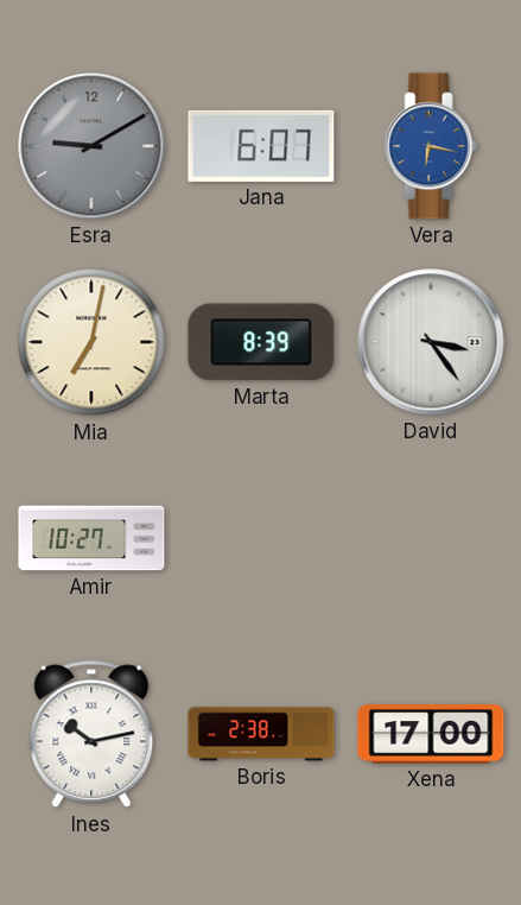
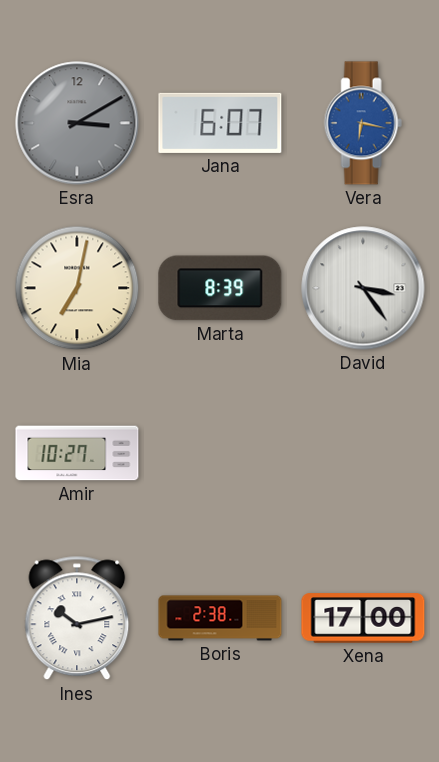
Esra: 9:10 -> 3:10
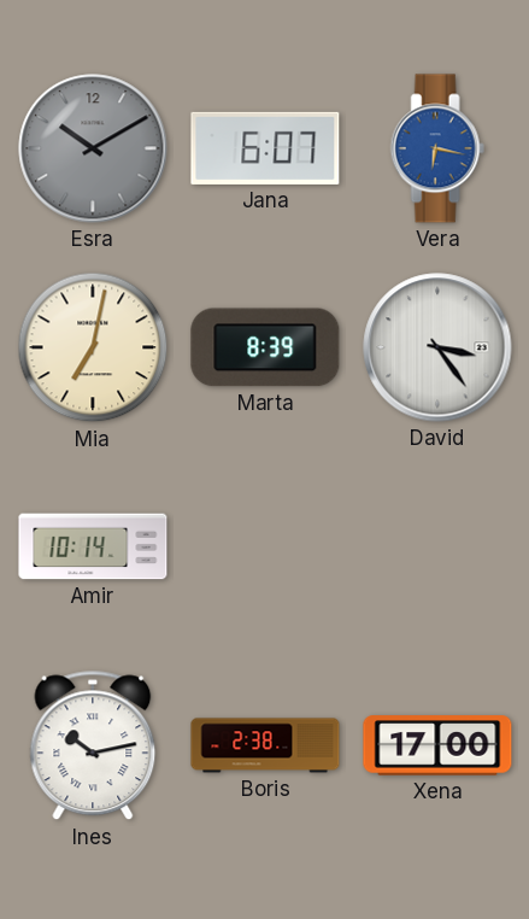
Esra: 3:10 -> 10:10
Amir: 10:27 -> 10:14
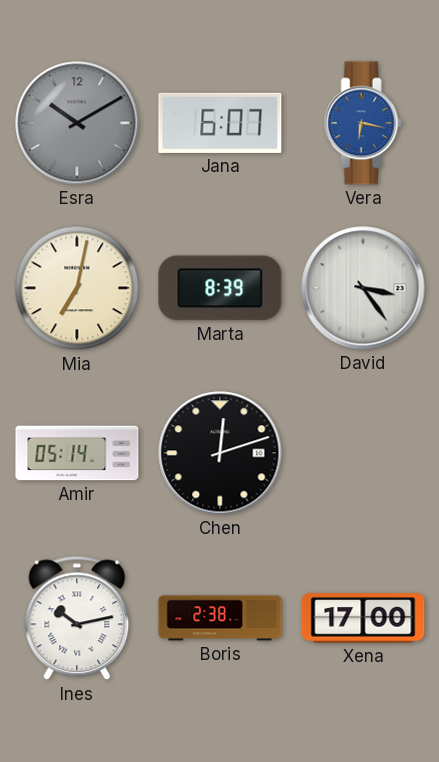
Amir: 10:14 -> 05:14
Chen: none -> 12:12
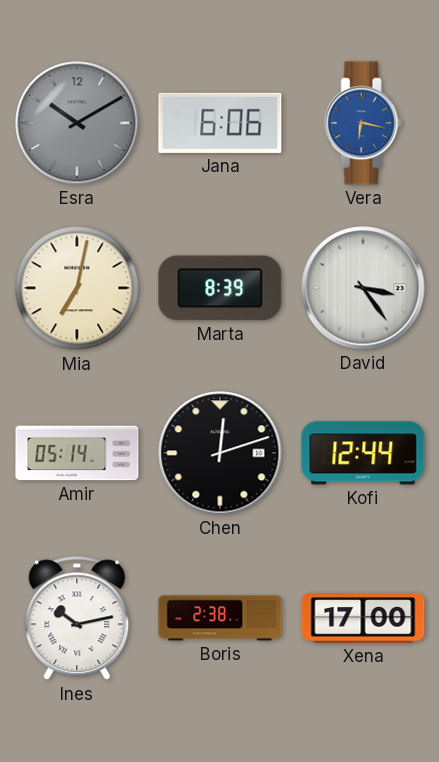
Jana: 6:07 -> 6:06
Kofi: none -> 12:44
